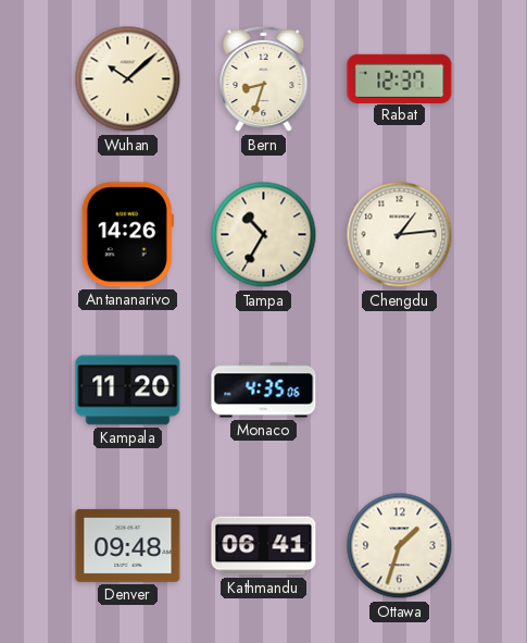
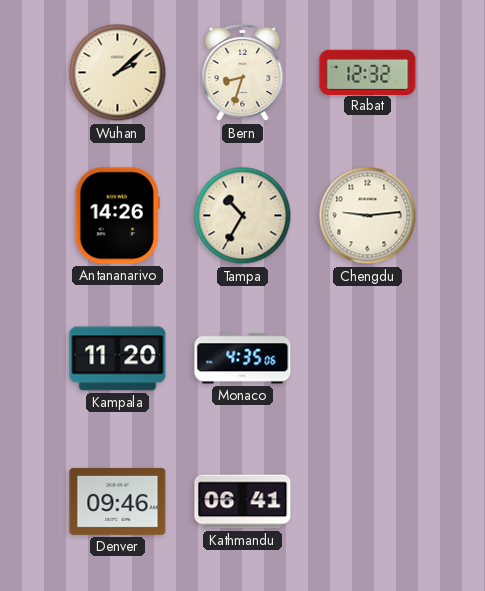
Wuhan: 10:08 -> 2:08
Rabat: 12:37 -> 12:32
Chengdu: 1:14 -> 9:14
Denver: 09:48 -> 09:46
Ottawa: 1:33 -> none
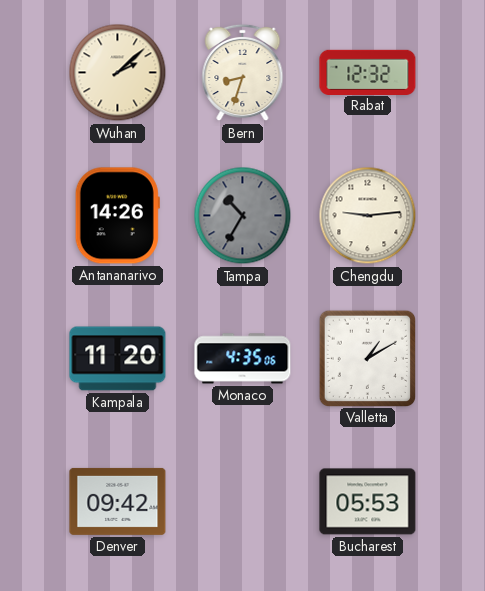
Tampa dial: cream -> grey
Valletta: none -> 1:10
Denver: 09:46 -> 09:42
Kathmandu: 06:41 -> none
Bucharest: none -> 05:53
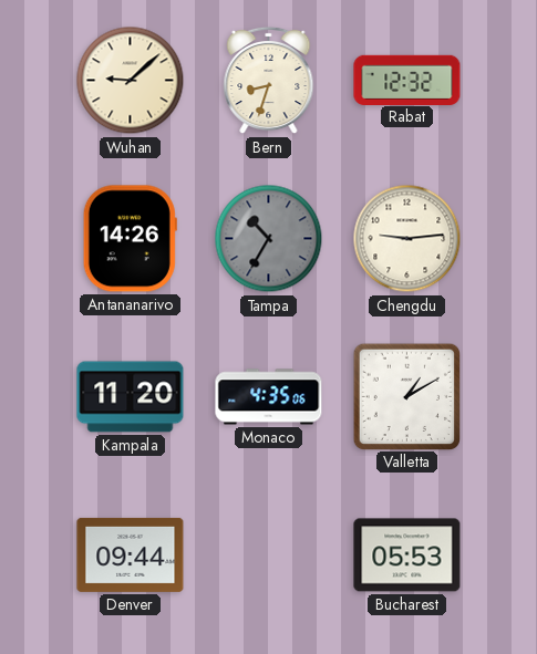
Wuhan: 2:08 -> 9:08
Denver: 09:42 -> 09:44
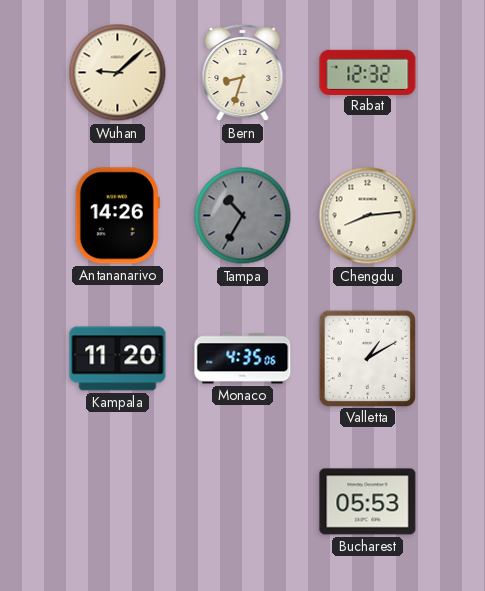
Chengdu: 9:14 -> 8:14
Denver: 09:44 -> none
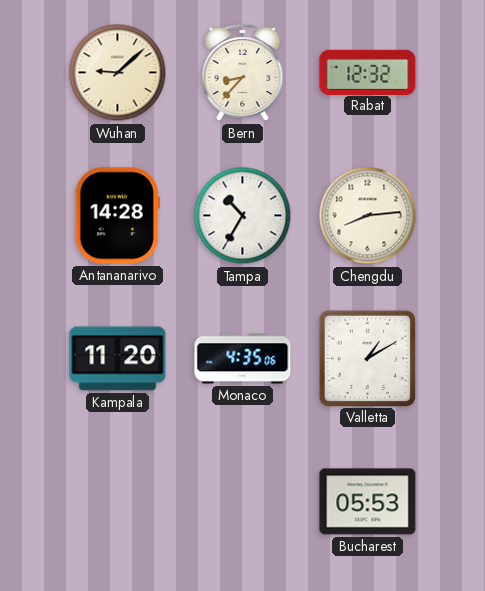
Bern: 8:33 -> 8:37
Antananarivo: 14:26 -> 14:28
Tampa dial: grey -> white
